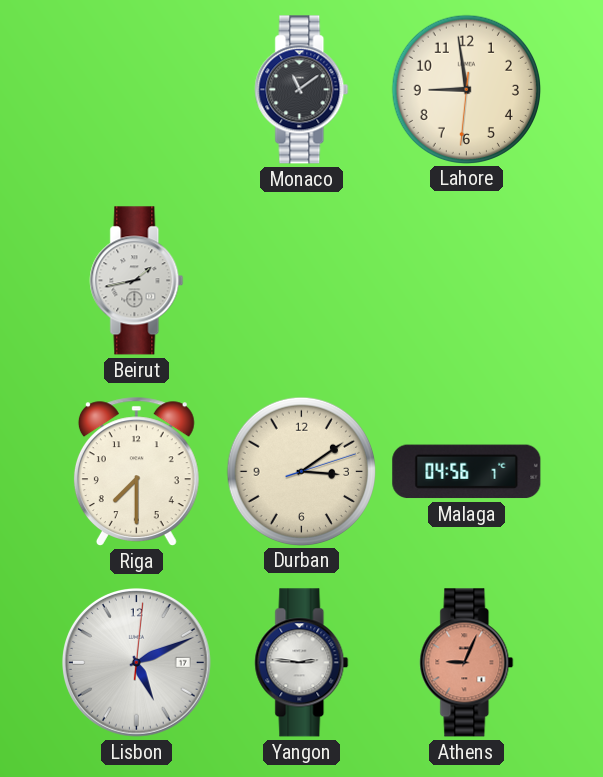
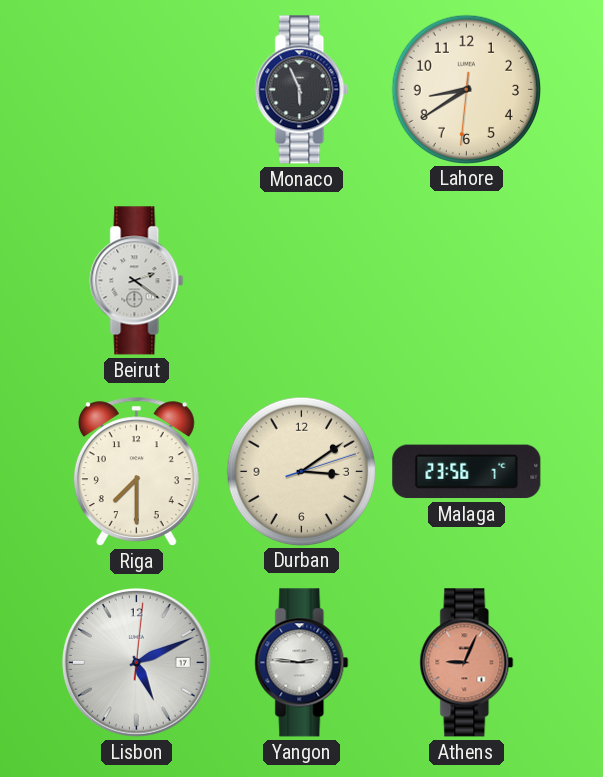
Monaco: 11:09 -> 5:56
Lahore: 8:58 -> 8:39
Beirut: 1:43 -> 2:21
Malaga: 04:56 -> 23:56
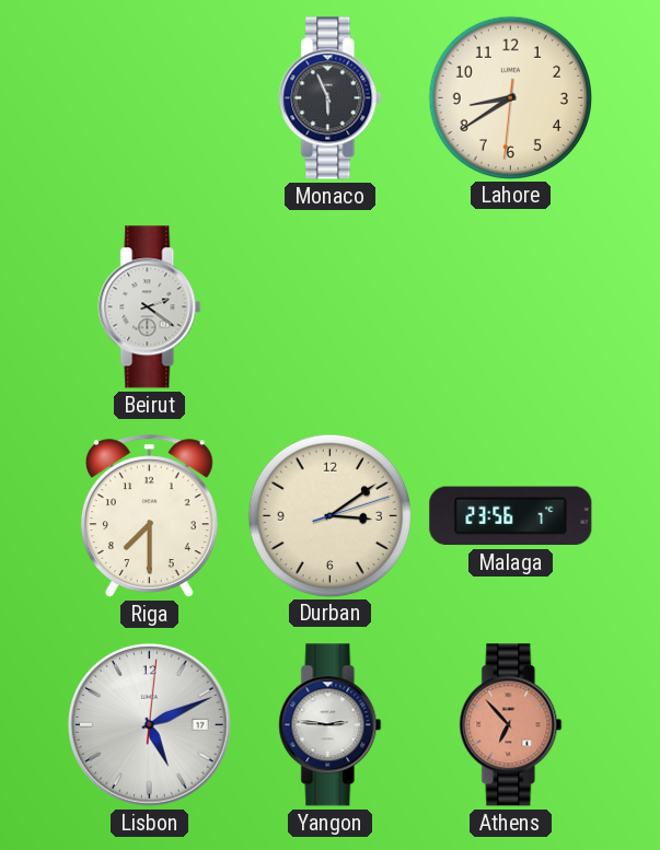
Athens: 9:04 -> 6:53
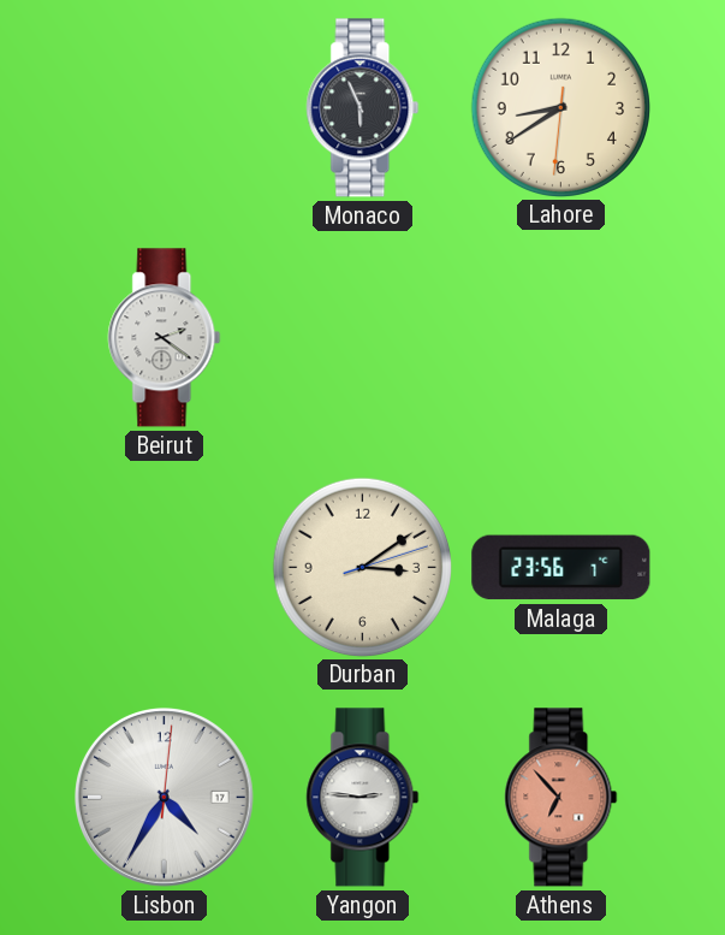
Riga: 7:30 -> none
Lisbon: 5:11 -> 4:35
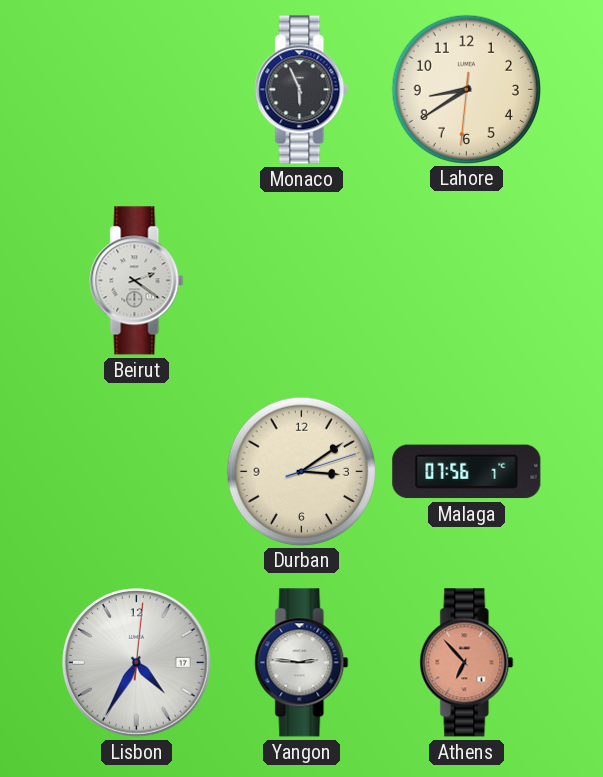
Malaga: 23:56 -> 07:56
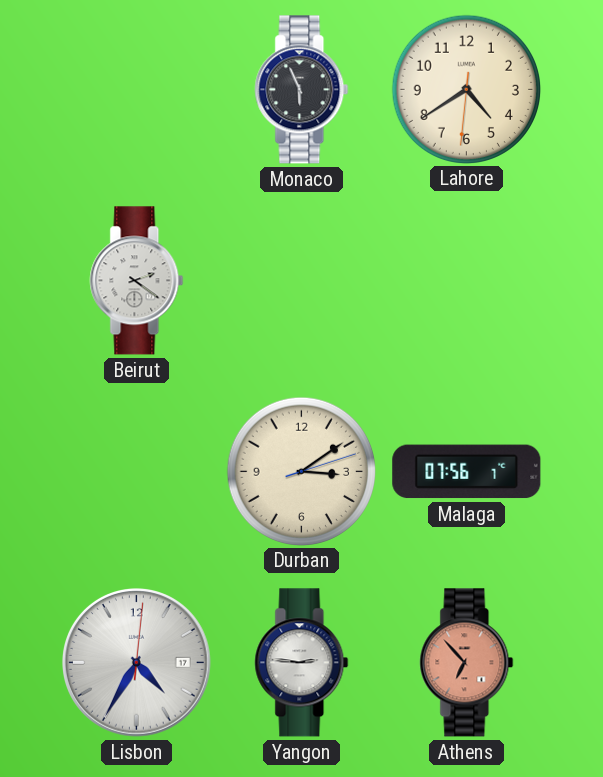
Lahore: 8:39 -> 4:39
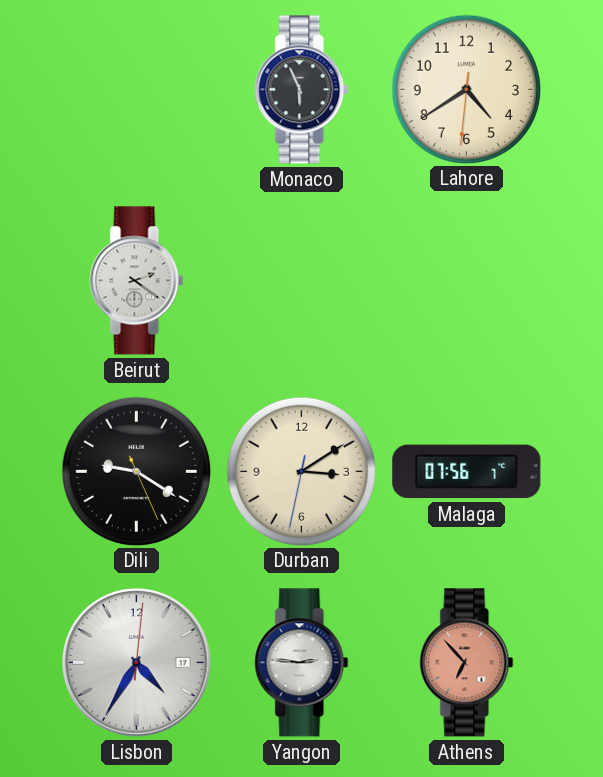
Dili: none -> 9:20
Durban: 3:09:12 -> 3:09:32
